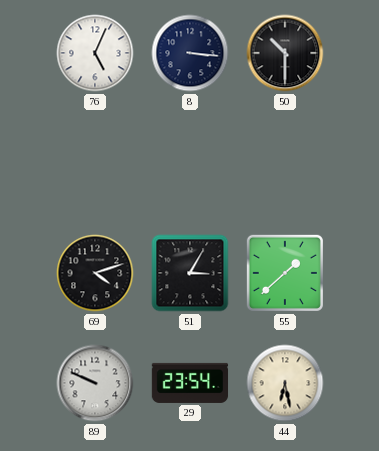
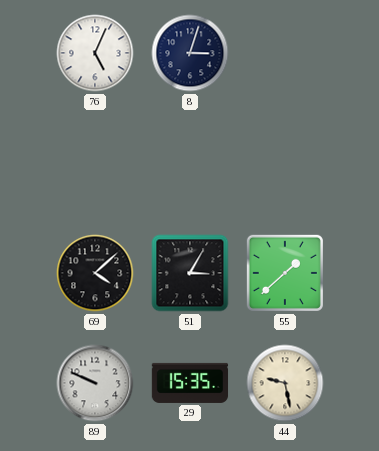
8: 3:16 -> 3:03
50: 10:30 -> none
69: 4:12 -> 4:08
29: 23:54 -> 15:35
44: 6:28 -> 9:28
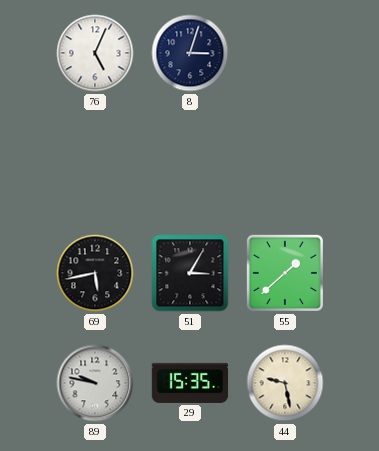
69: 4:08 -> 5:43
89: 9:49 -> 9:47
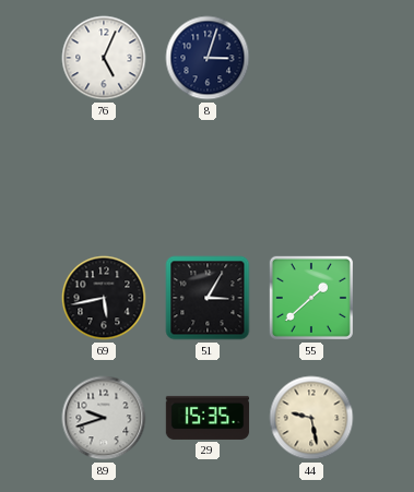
89: 9:47 -> 9:42
